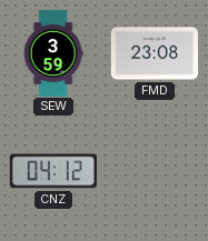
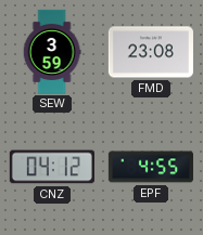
EPF: none -> 4:55
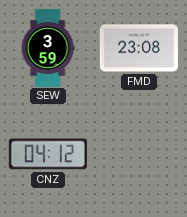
EPF: 4:55 -> none
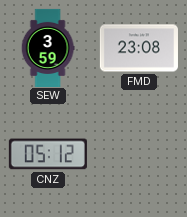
CNZ: 04:12 -> 05:12
